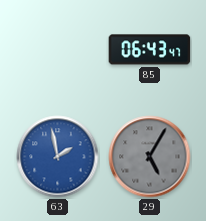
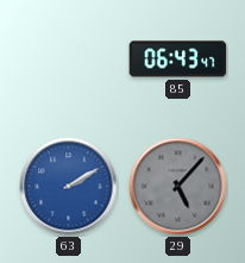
63: 1:58 -> 2:10
29: 5:05 -> 5:07
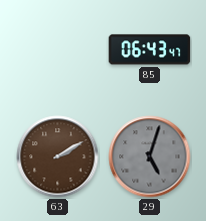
63 dial: blue -> brown
29: 5:07 -> 5:03
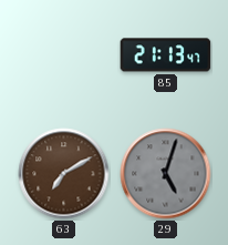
85: 06:43 -> 21:13
63: 2:10 -> 7:10
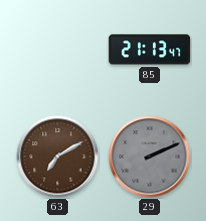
29: 5:03 -> 2:11
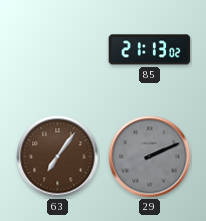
85: 21:13:47 -> 21:13:02
63: 7:10 -> 7:06
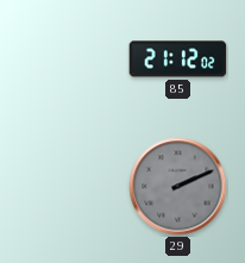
85: 21:13 -> 21:12
63: 7:06 -> none
